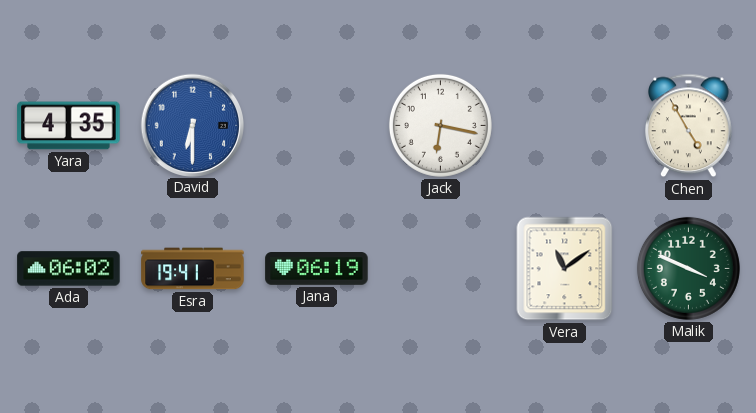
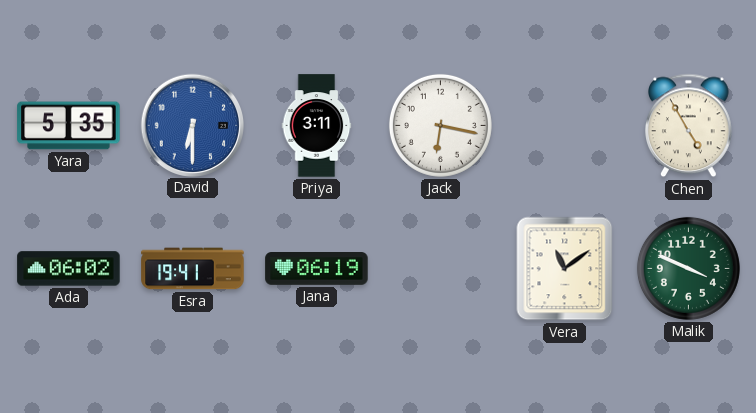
Yara: 4:35 -> 5:35
Priya: none -> 3:11
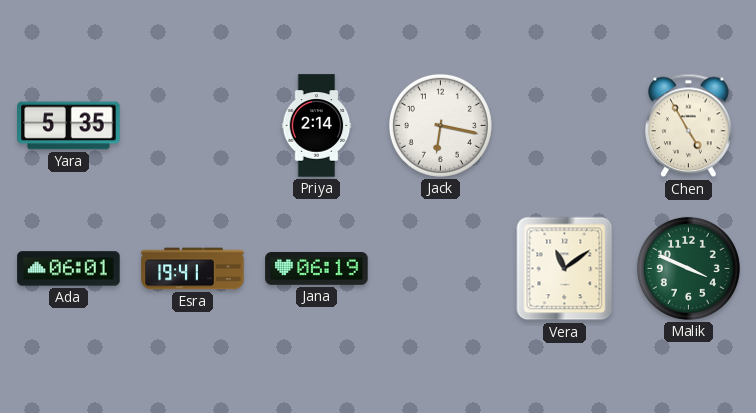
David: 6:30 -> none
Priya: 3:11 -> 2:14
Ada: 06:02 -> 06:01
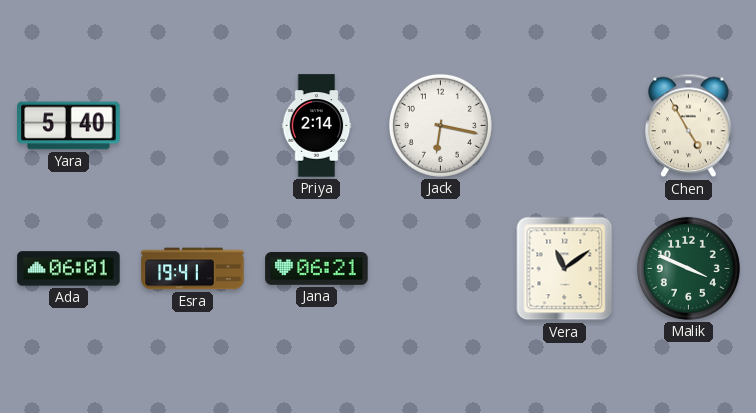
Yara: 5:35 -> 5:40
Jana: 06:19 -> 06:21
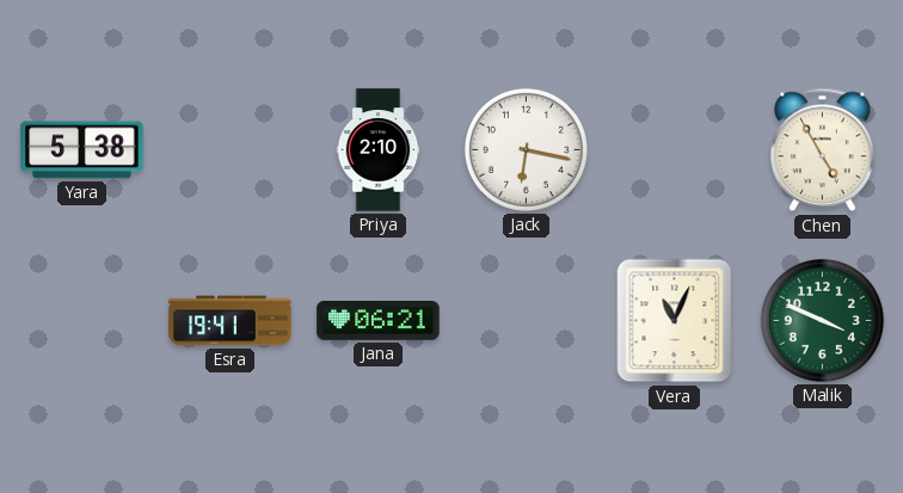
Yara: 5:40 -> 5:38
Priya: 2:14 -> 2:10
Ada: 06:01 -> none
Vera: 11:09 -> 11:04
